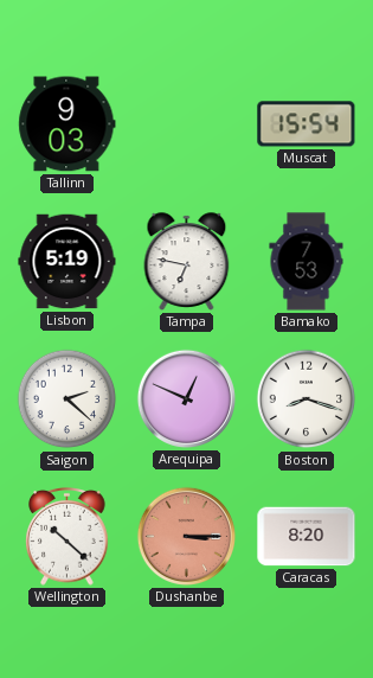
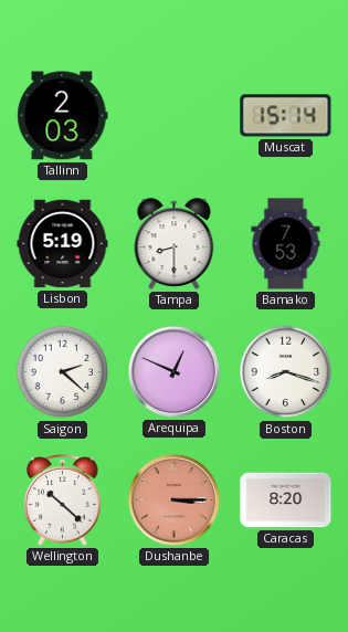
Tallinn: 9:03 -> 2:03
Muscat: 15:54 -> 15:14
Tampa: 6:47 -> 8:30
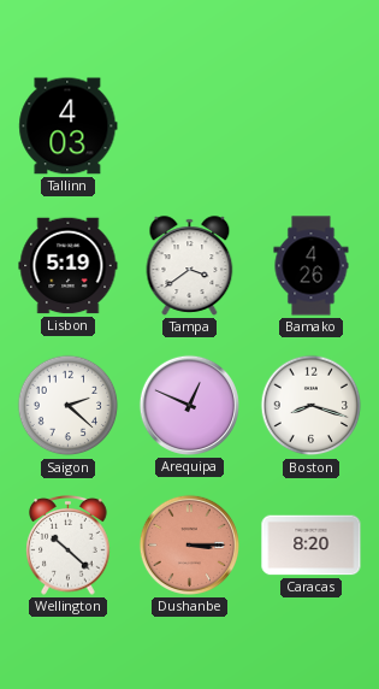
Tallinn: 2:03 -> 4:03
Muscat: 15:14 -> none
Tampa: 8:30 -> 3:39
Bamako: 7:53 -> 4:26
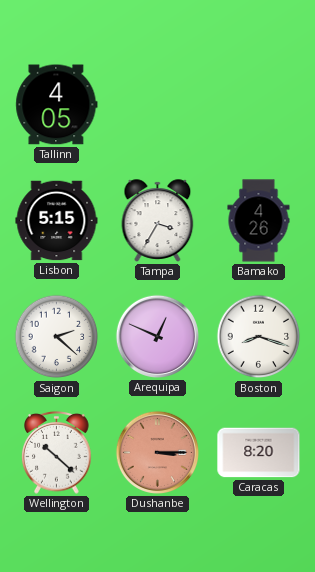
Tallinn: 4:03 -> 4:05
Lisbon: 5:19 -> 5:15
Tampa: 3:39 -> 3:35
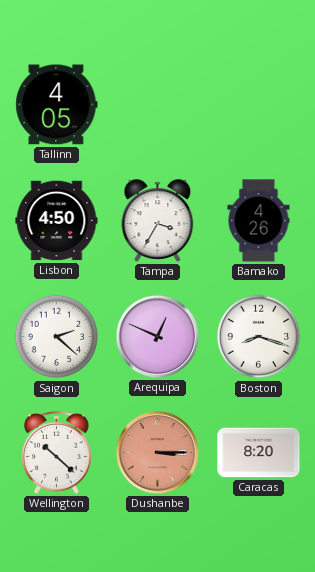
Lisbon: 5:15 -> 4:50
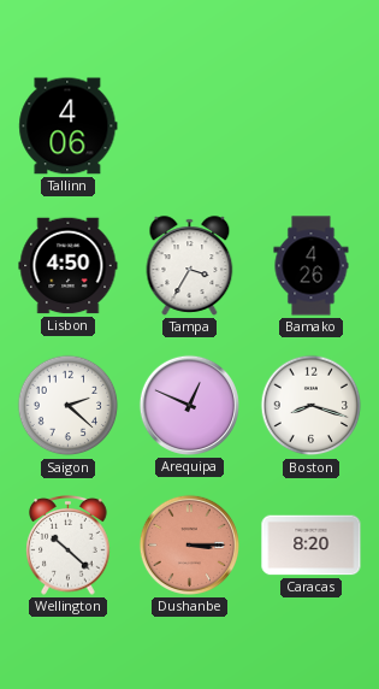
Tallinn: 4:05 -> 4:06
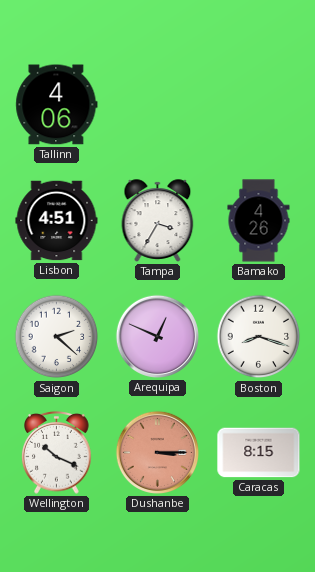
Lisbon: 4:50 -> 4:51
Wellington: 10:22 -> 10:19
Caracas: 8:20 -> 8:15
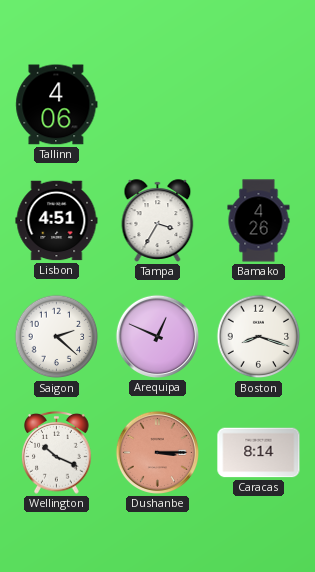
Caracas: 8:15 -> 8:14
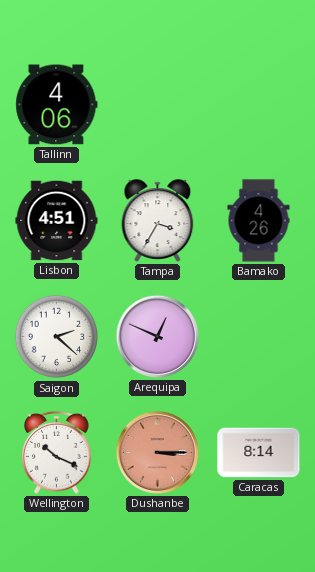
Boston: 8:18 -> none
